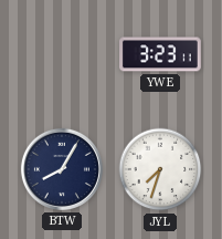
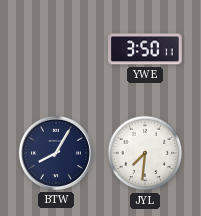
YWE: 3:23 -> 3:50
JYL: 7:33 -> 7:31
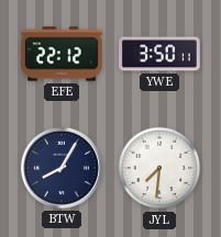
EFE: none -> 22:12
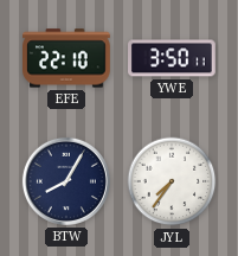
EFE: 22:12 -> 22:10
JYL: 7:31 -> 7:36
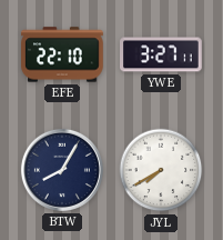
YWE: 3:50 -> 3:27
JYL: 7:36 -> 7:40
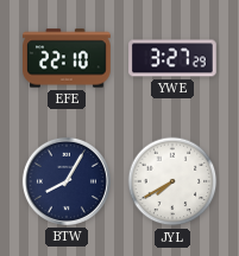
YWE: 3:27:11 -> 3:27:29
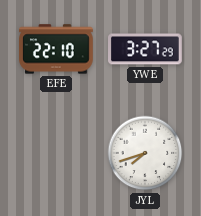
BTW: 8:05 -> none
JYL: 7:40 -> 7:42
